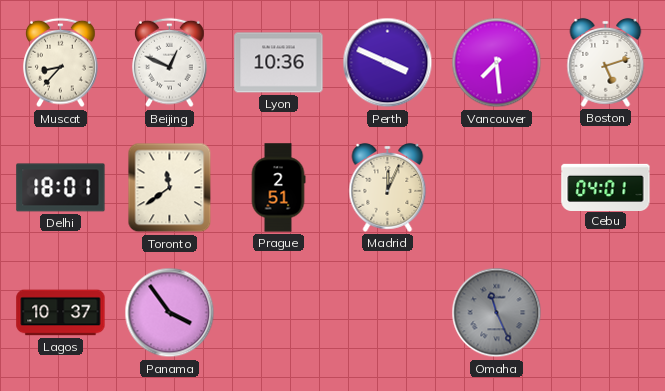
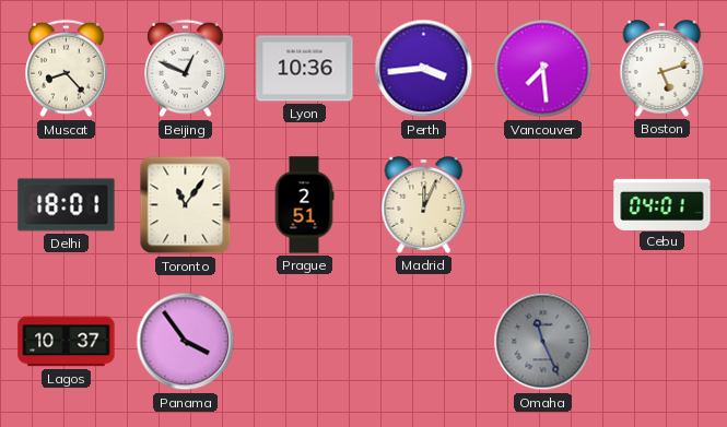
Muscat: 8:37 -> 8:23
Perth: 3:49 -> 3:44
Toronto: 11:39 -> 11:06
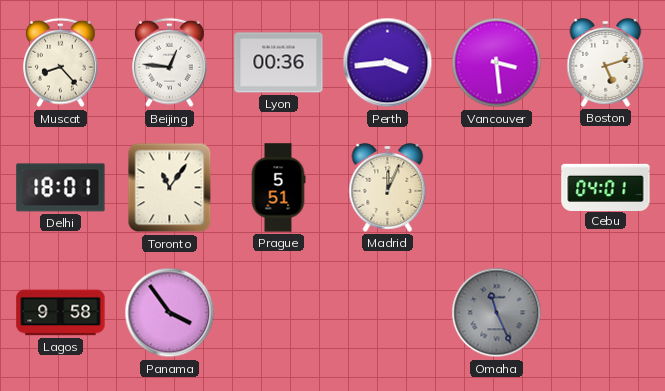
Beijing: 12:49 -> 12:46
Lyon: 10:36 -> 00:36
Vancouver: 7:29 -> 3:29
Prague: 2:51 -> 5:51
Lagos: 10:37 -> 9:58
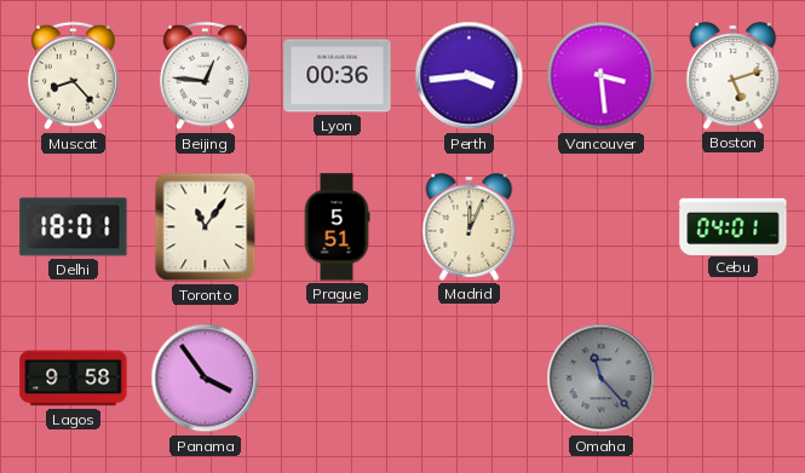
Omaha: 11:26 -> 11:23
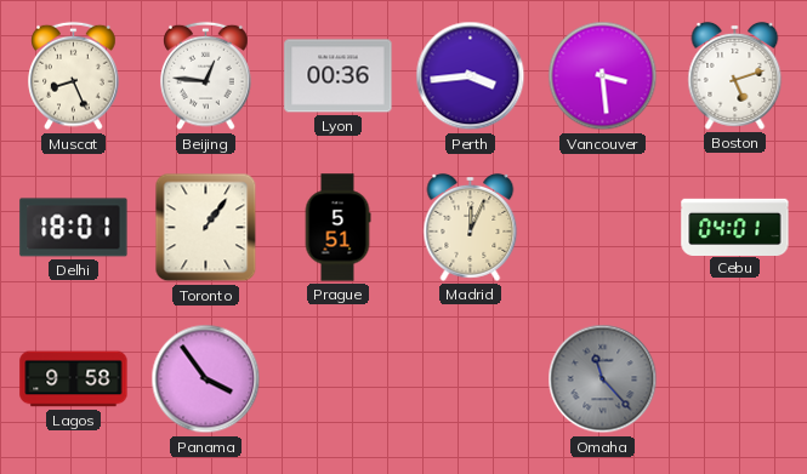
Muscat: 8:23 -> 8:26
Toronto: 11:06 -> 1:06
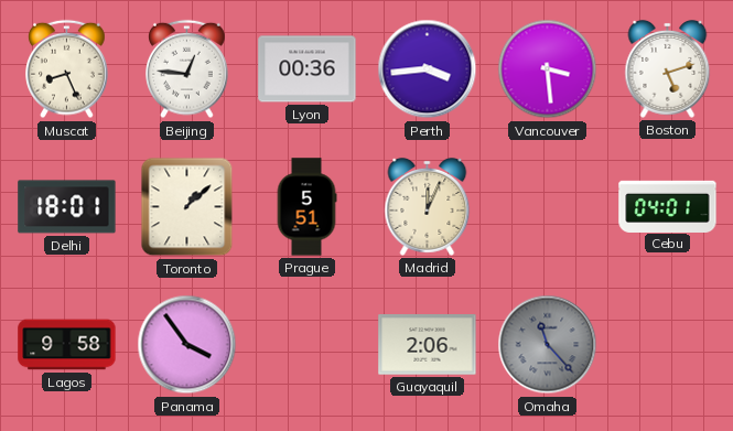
Toronto: 1:06 -> 1:08
Guayaquil: none -> 2:06
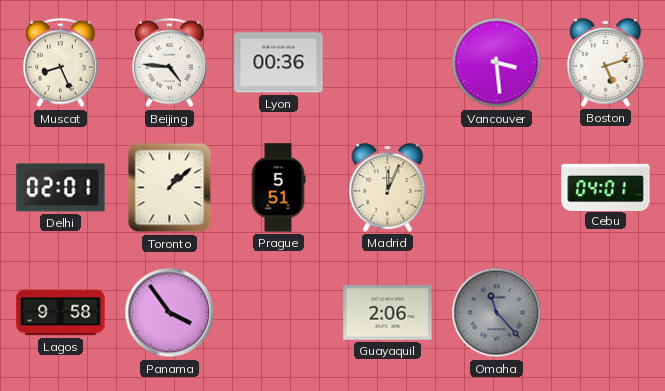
Beijing: 12:46 -> 4:46
Perth: 3:44 -> none
Delhi: 18:01 -> 02:01
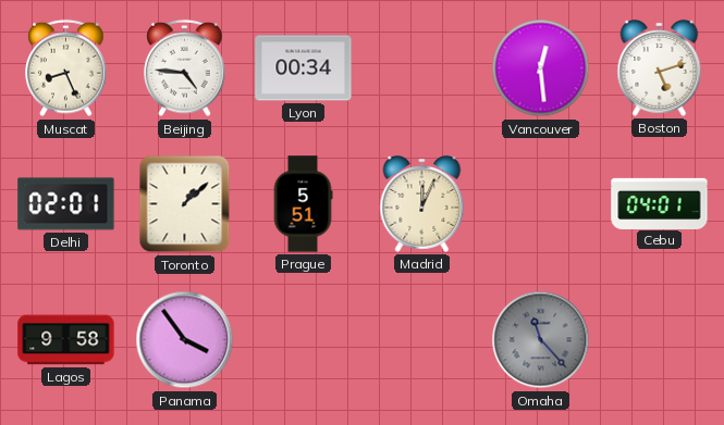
Lyon: 00:36 -> 00:34
Vancouver: 3:29 -> 12:29
Guayaquil: 2:06 -> none
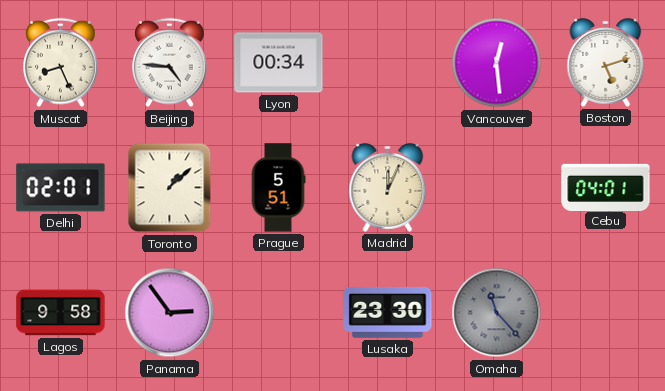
Panama: 3:54 -> 2:54
Lusaka: none -> 23:30
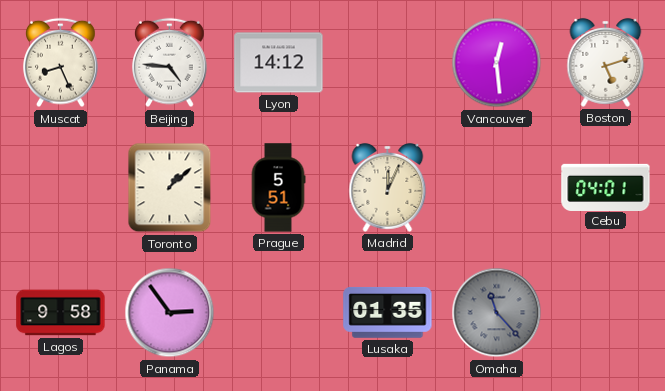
Lyon: 00:34 -> 14:12
Delhi: 02:01 -> none
Lusaka: 23:30 -> 01:35
